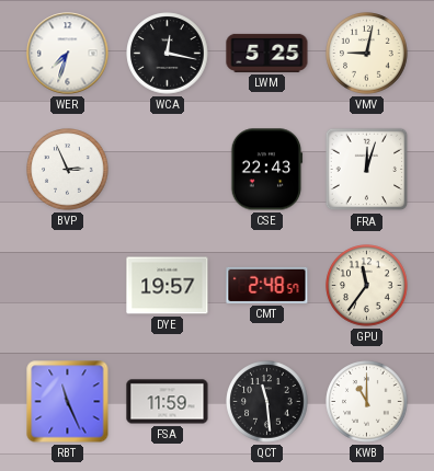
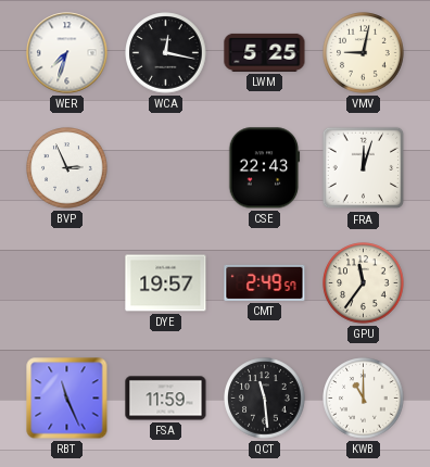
CMT: 2:48 -> 2:49
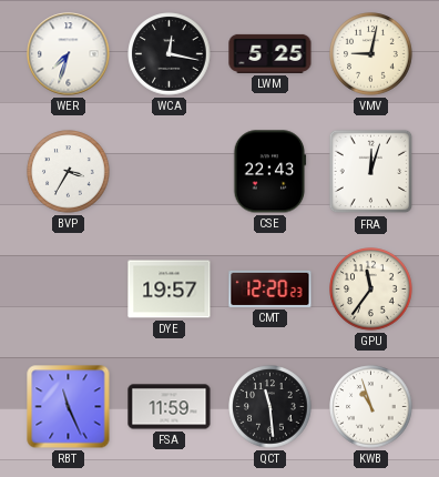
BVP: 2:56 -> 3:35
CMT: 2:49 -> 12:20
KWB: 11:00 -> 10:57
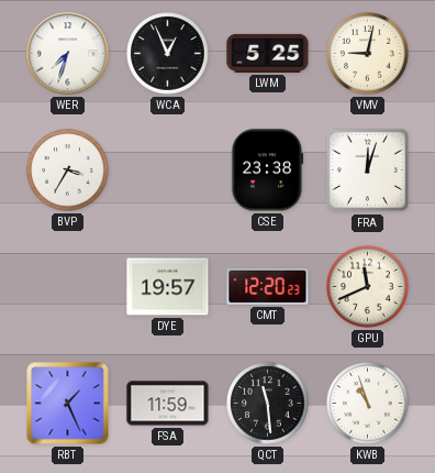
WCA: 12:17 -> 12:56
CSE: 22:43 -> 23:38
GPU: 11:36 -> 11:41
RBT: 11:26 -> 1:26
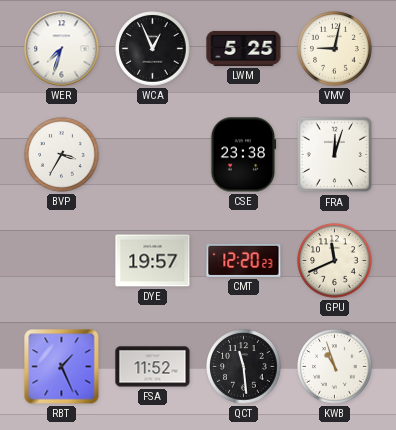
FSA: 11:59 -> 11:52
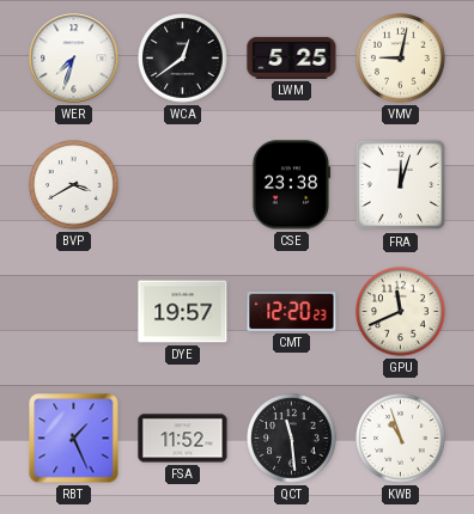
WCA: 12:56 -> 12:39
BVP: 3:35 -> 3:40
